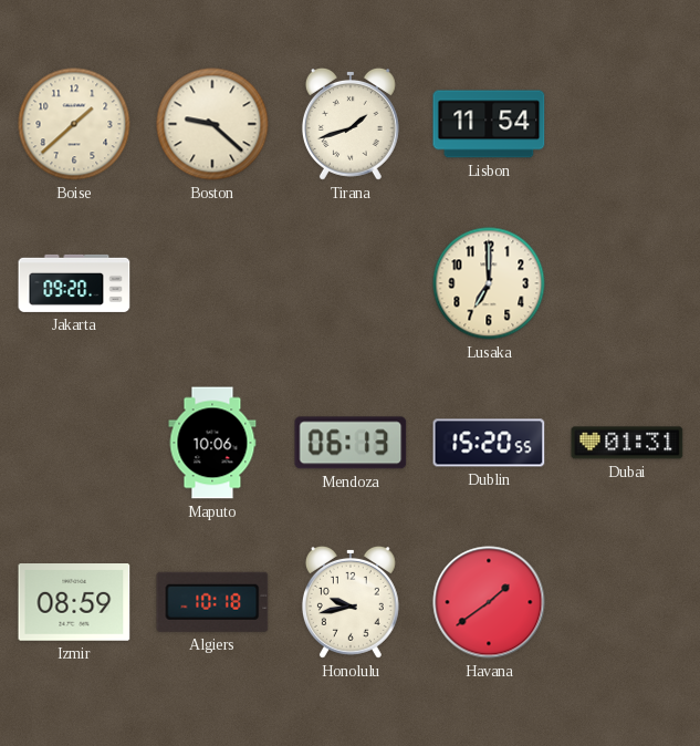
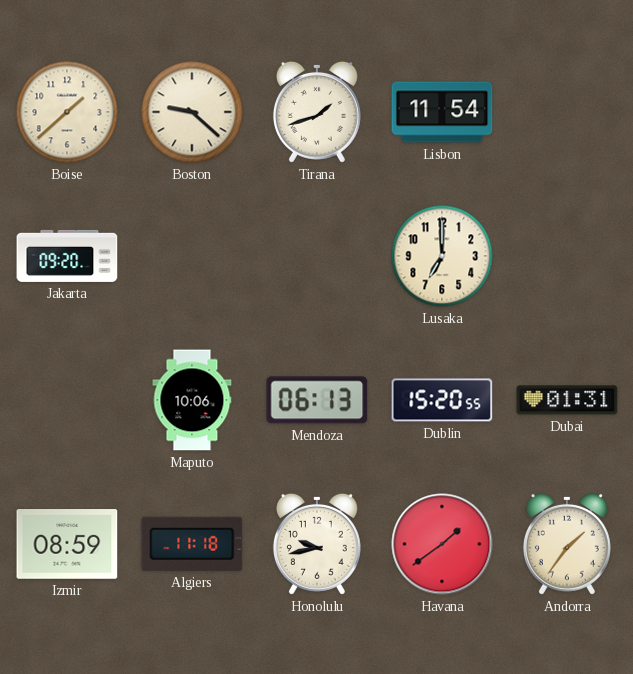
Algiers: 10:18 -> 11:18
Andorra: none -> 1:36
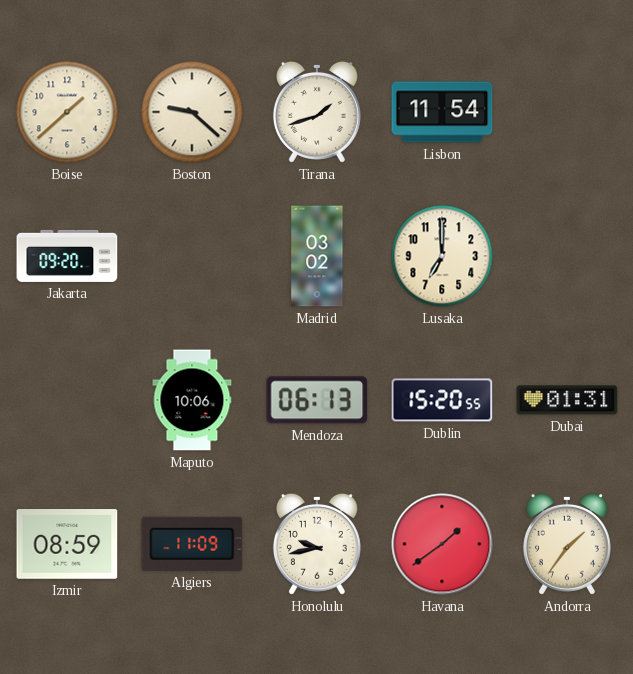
Madrid: none -> 03:02
Algiers: 11:18 -> 11:09
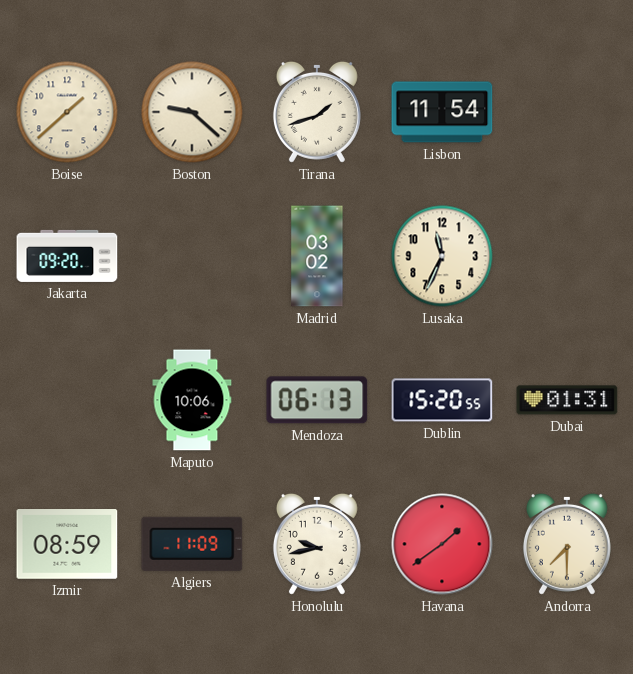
Lusaka: 7:00 -> 11:34
Andorra: 1:36 -> 7:30
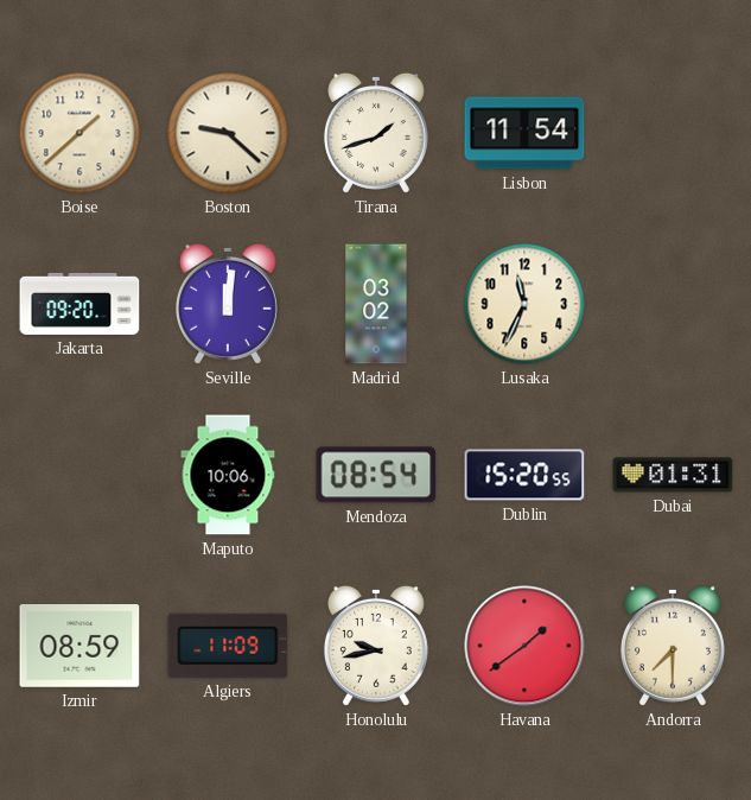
Seville: none -> 12:01
Mendoza: 06:13 -> 08:54
